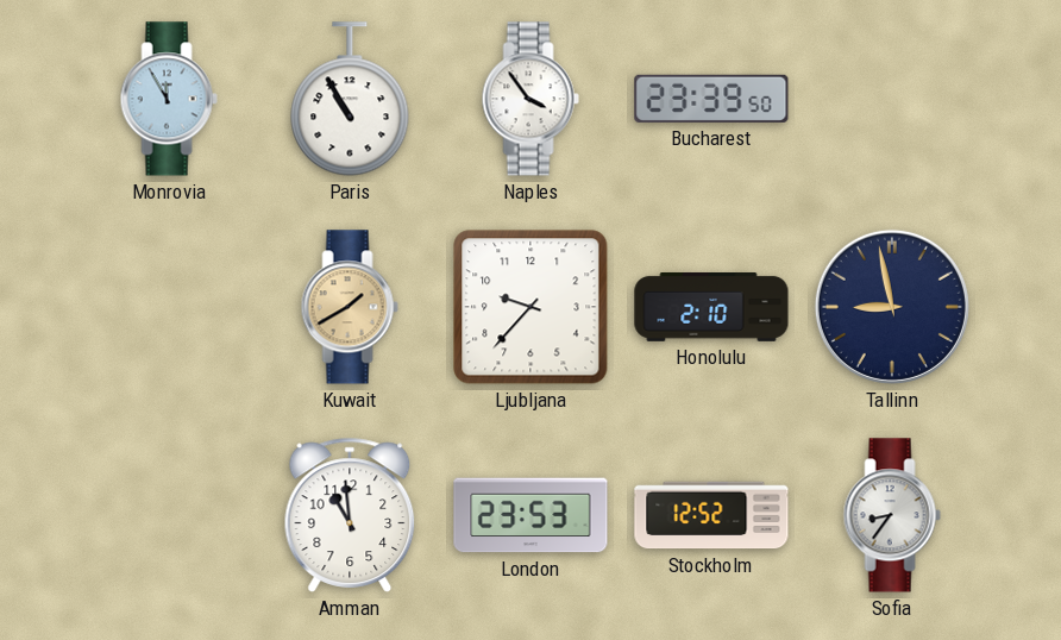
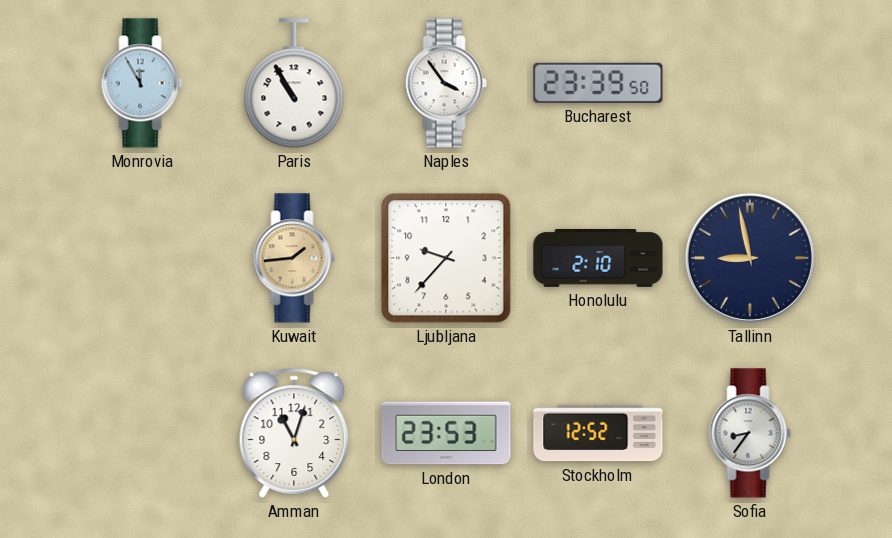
Kuwait: 1:40 -> 1:44
Amman: 10:59 -> 11:03
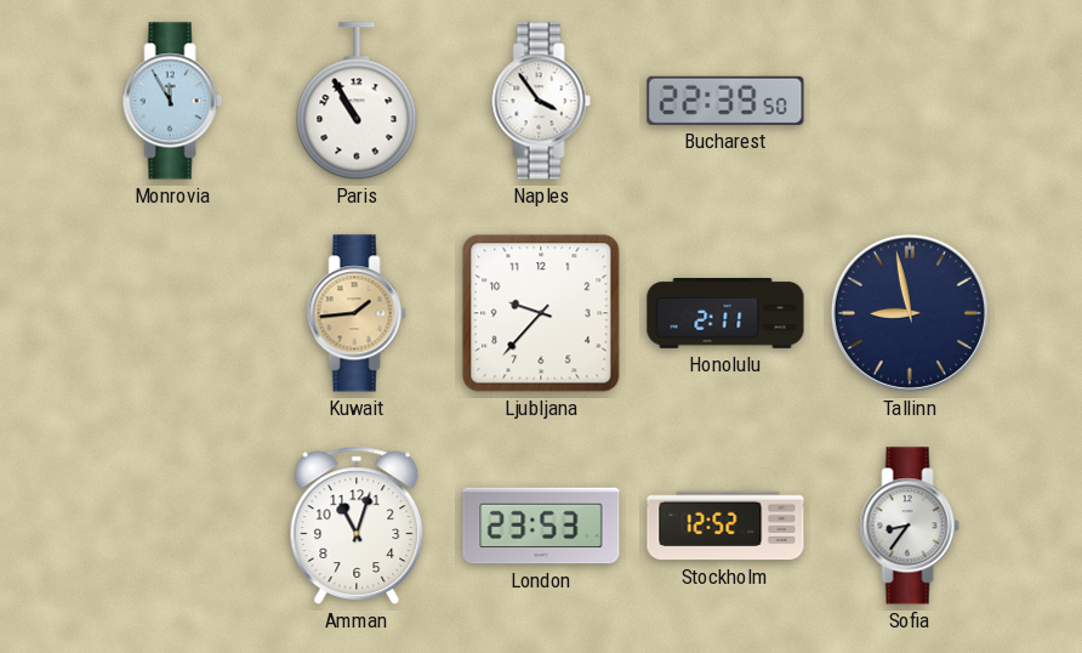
Bucharest: 23:39 -> 22:39
Honolulu: 2:10 -> 2:11
